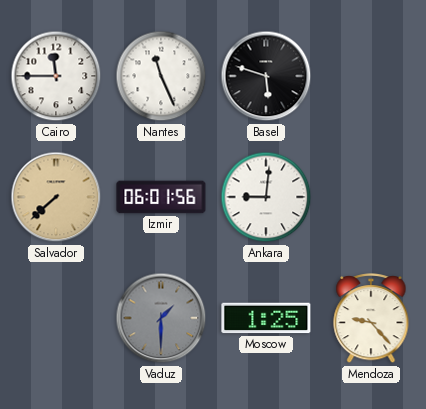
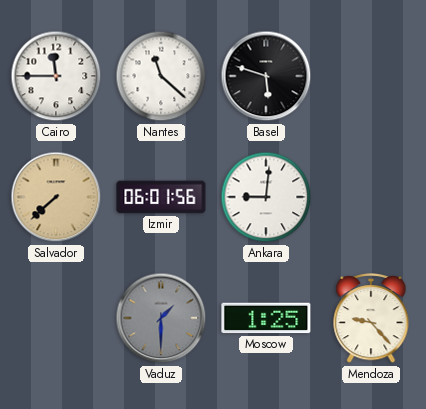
Nantes: 11:26 -> 11:22
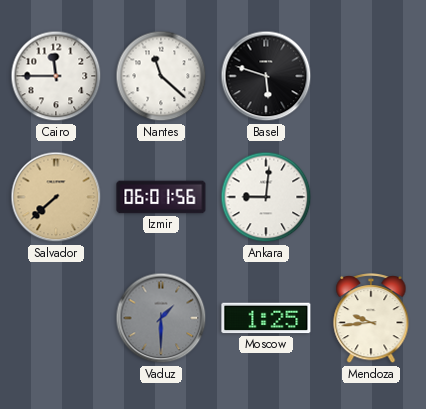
Mendoza: 9:23 -> 9:44
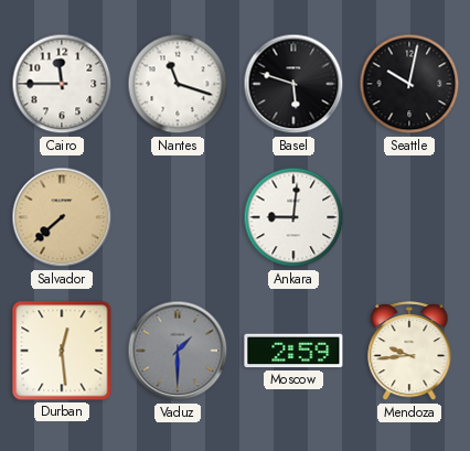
Nantes: 11:22 -> 11:18
Seattle: none -> 10:02
Izmir: 06:01 -> none
Durban: none -> 12:29
Moscow: 1:25 -> 2:59
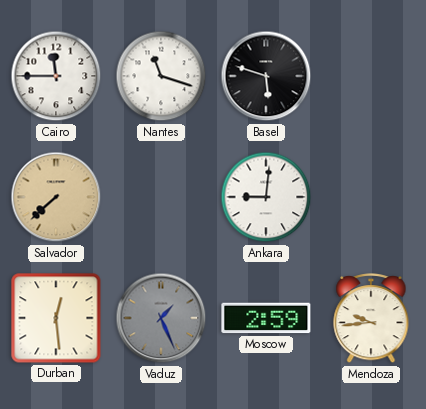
Seattle: 10:02 -> none
Vaduz: 1:30 -> 1:26
